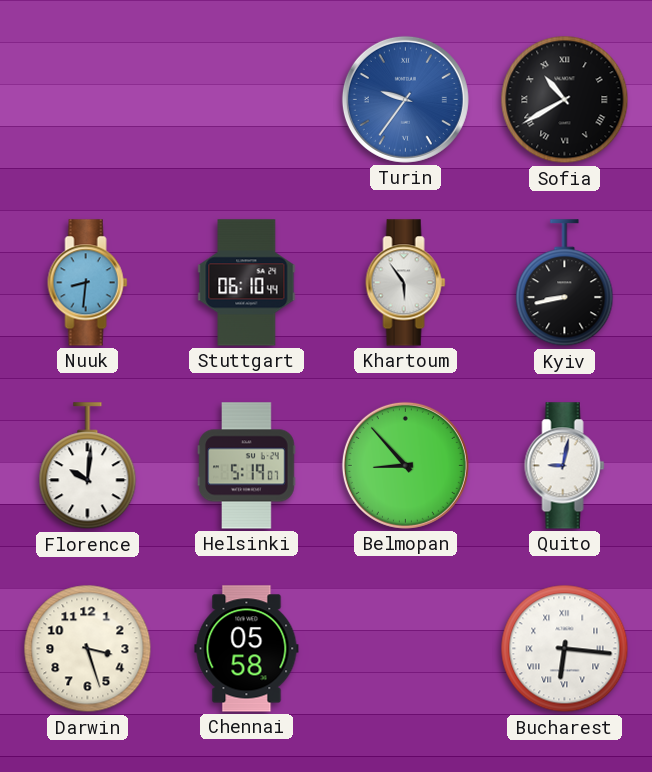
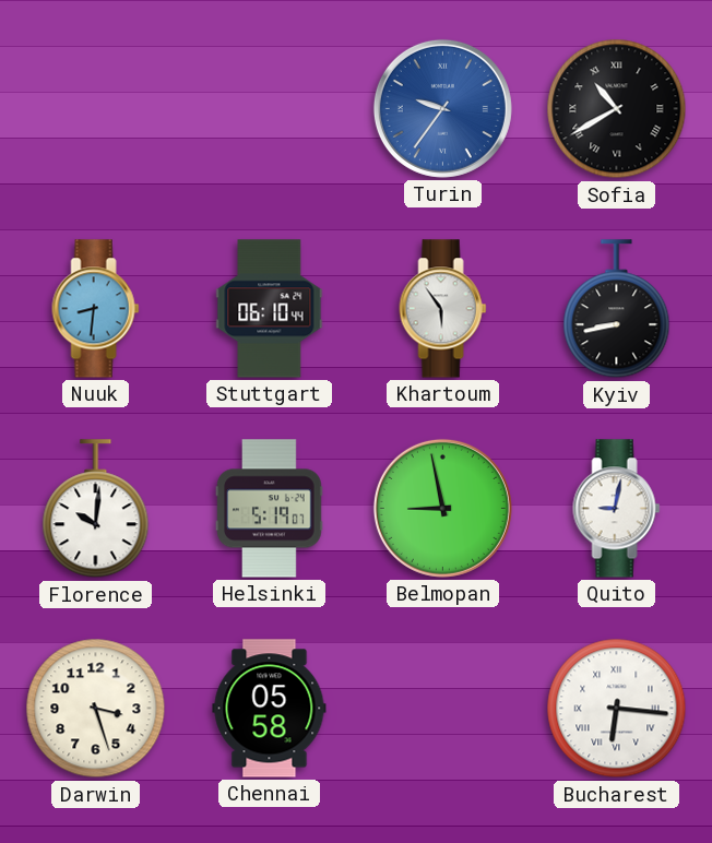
Belmopan: 8:53 -> 8:58
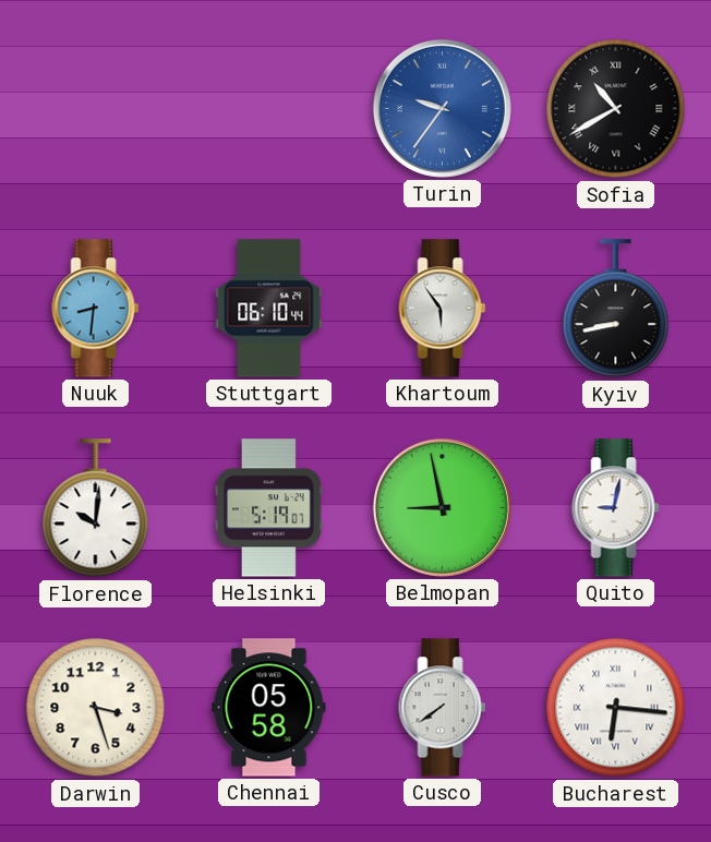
Cusco: none -> 7:39
